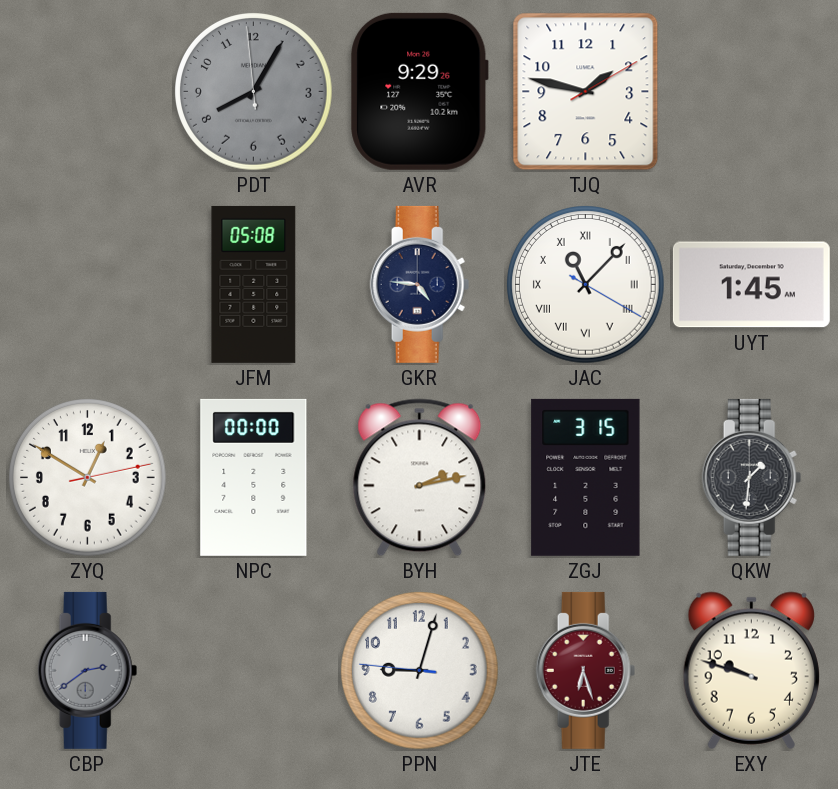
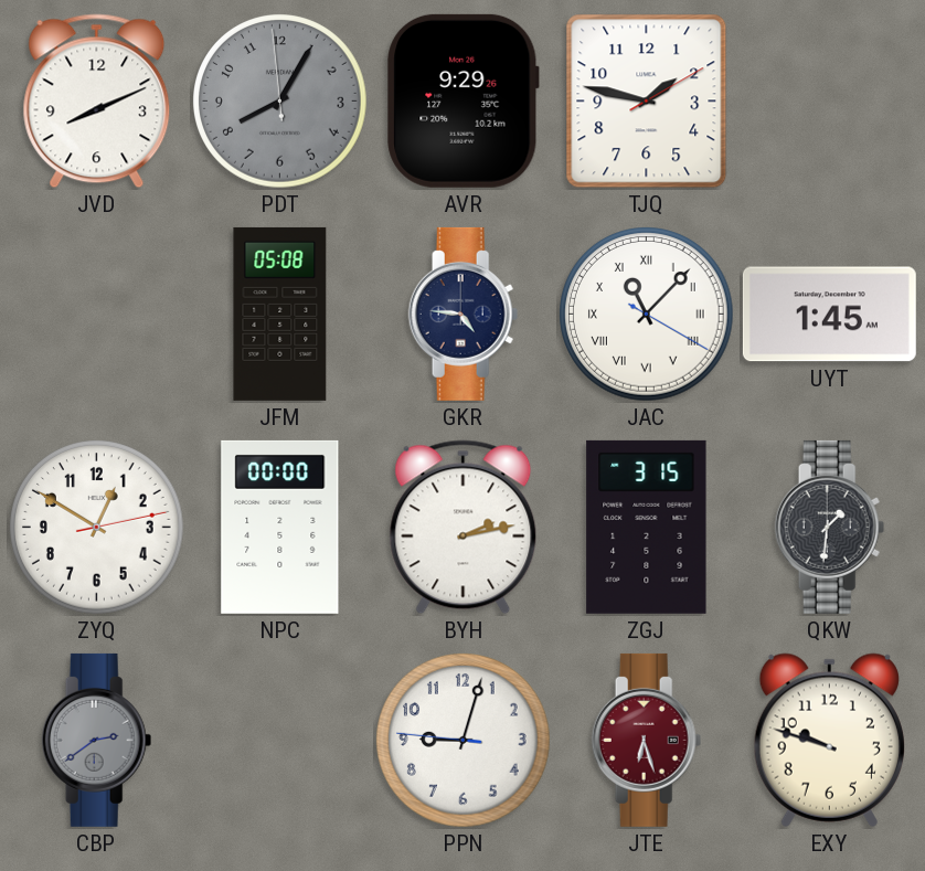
JVD: none -> 8:11
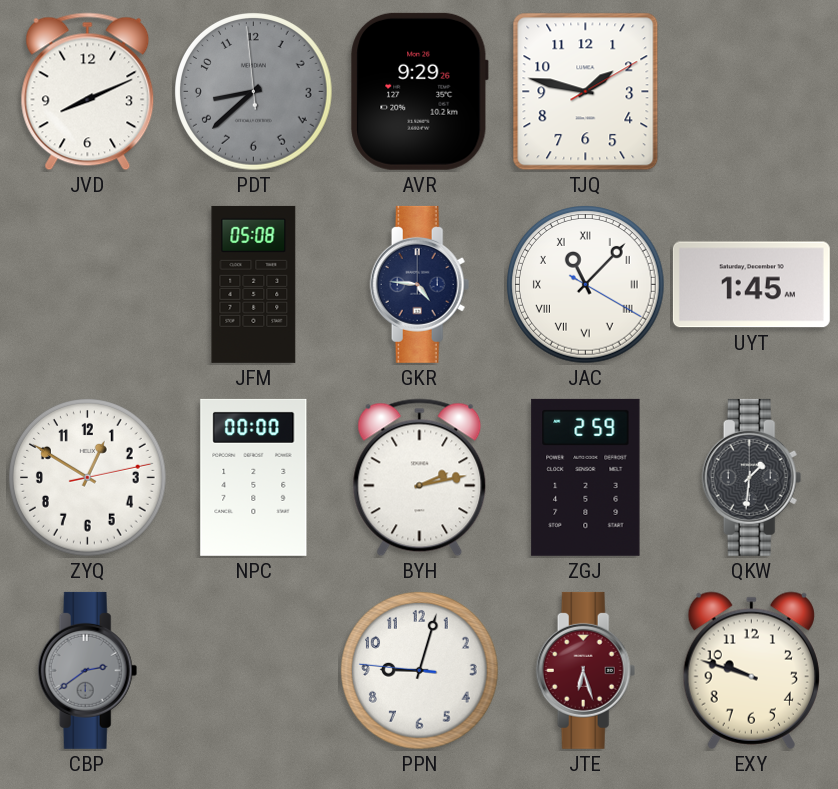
PDT: 8:04 -> 8:37
ZGJ: 3:15 -> 2:59
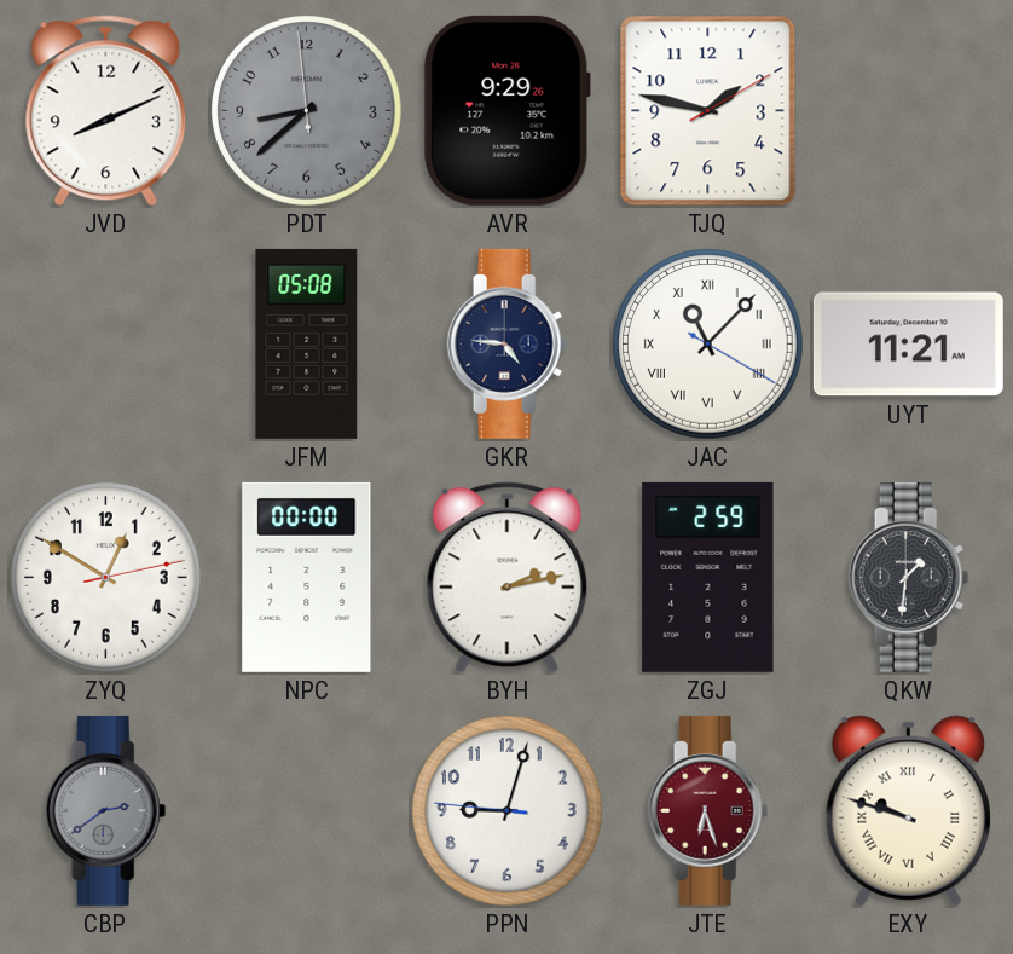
UYT: 1:45 -> 11:21
EXY numerals: Arabic -> Roman
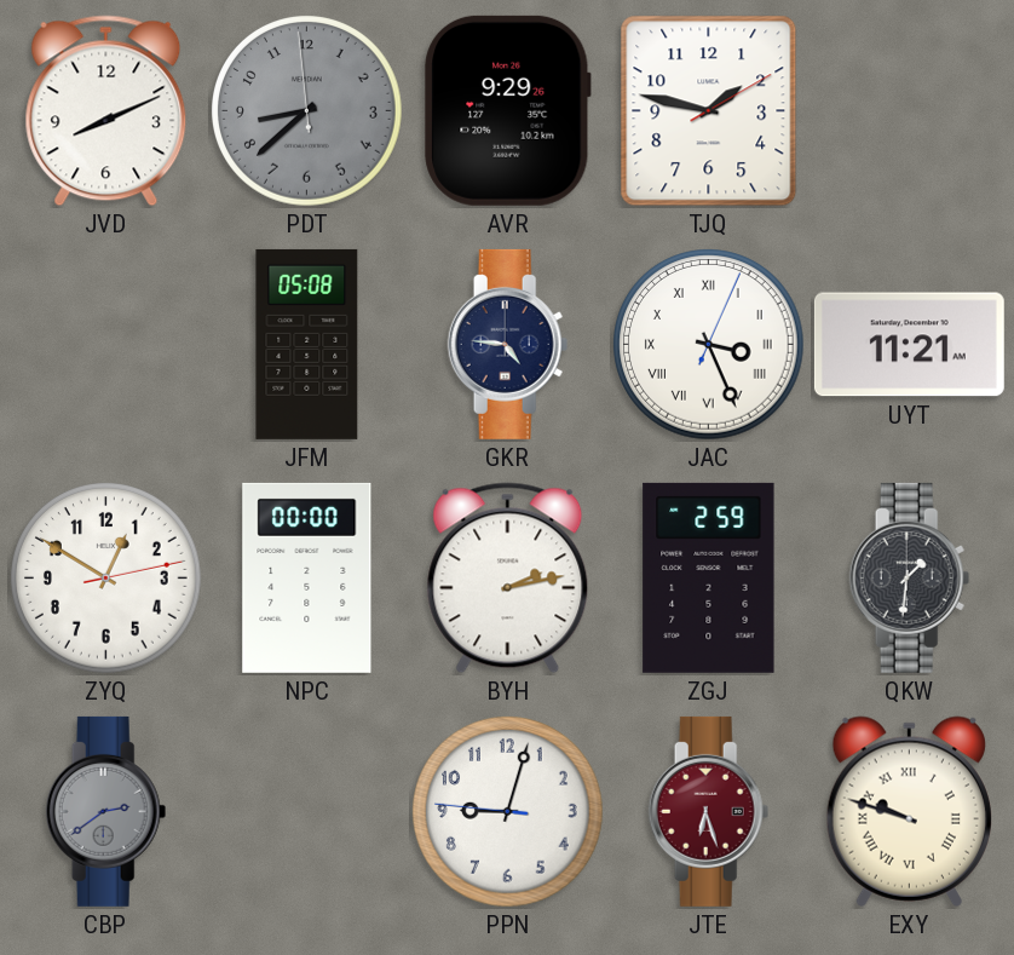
JAC: 11:07 -> 3:26
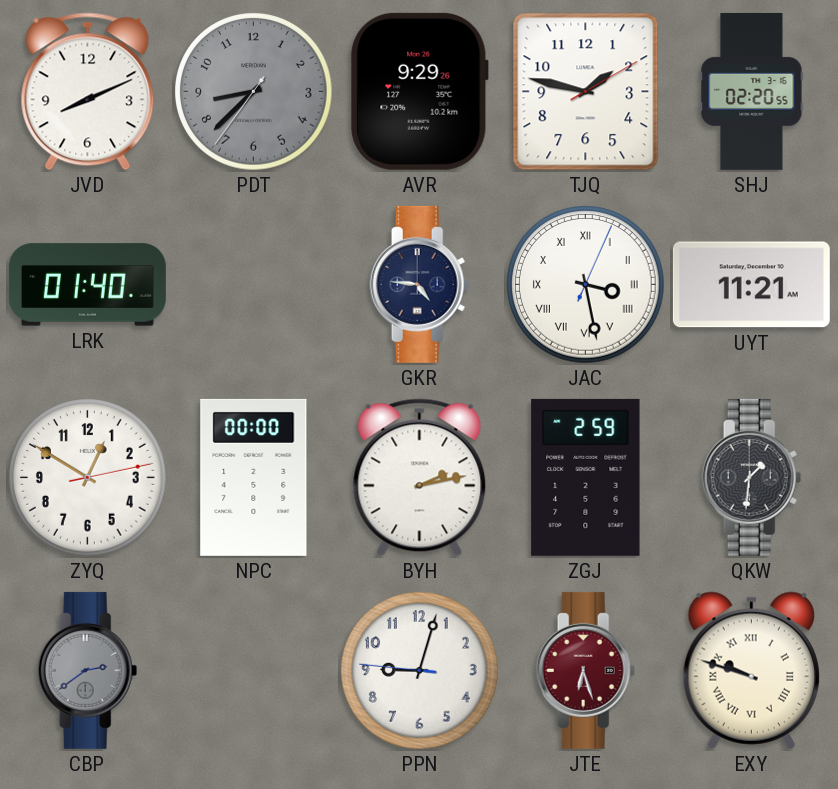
PDT: 8:37:59 -> 8:37:36
SHJ: none -> 02:20
LRK: none -> 01:40
JFM: 05:08 -> none
JAC: 3:26 -> 3:28
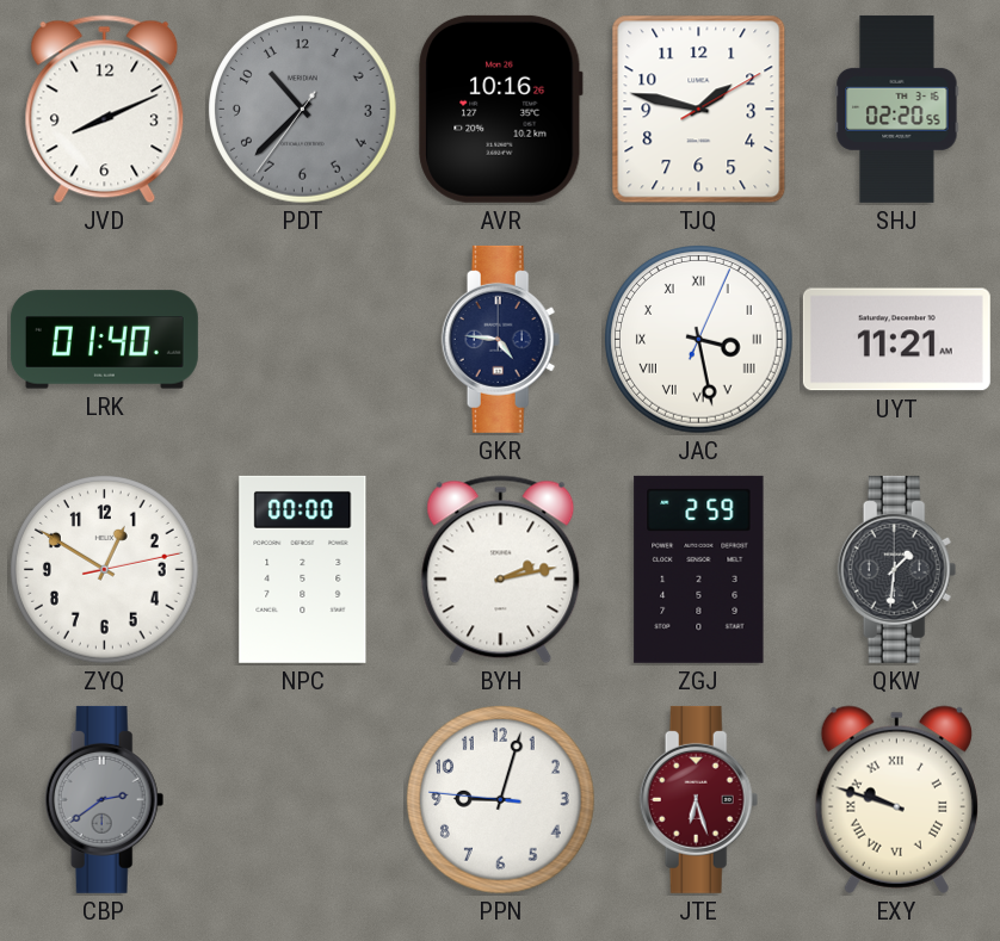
PDT: 8:37 -> 10:37
AVR: 9:29 -> 10:16
